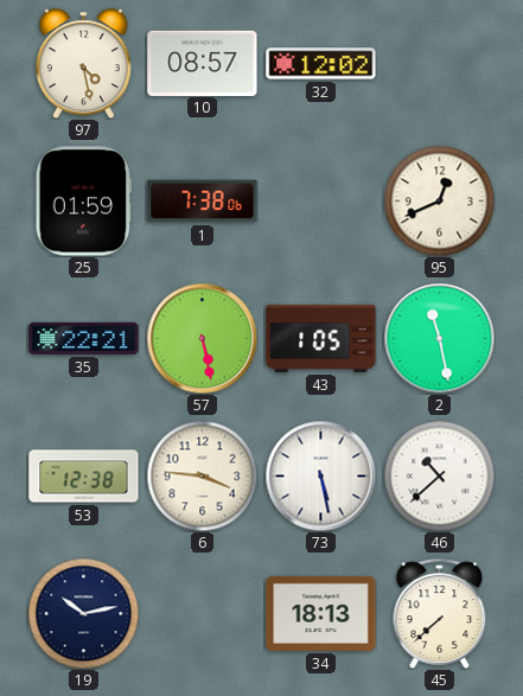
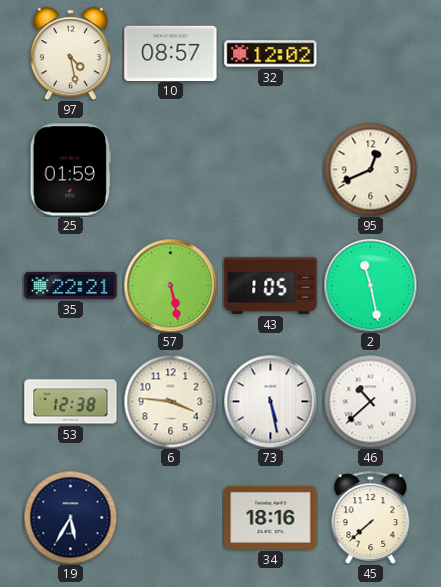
1: 7:38 -> none
19: 10:13 -> 5:35
34: 18:13 -> 18:16
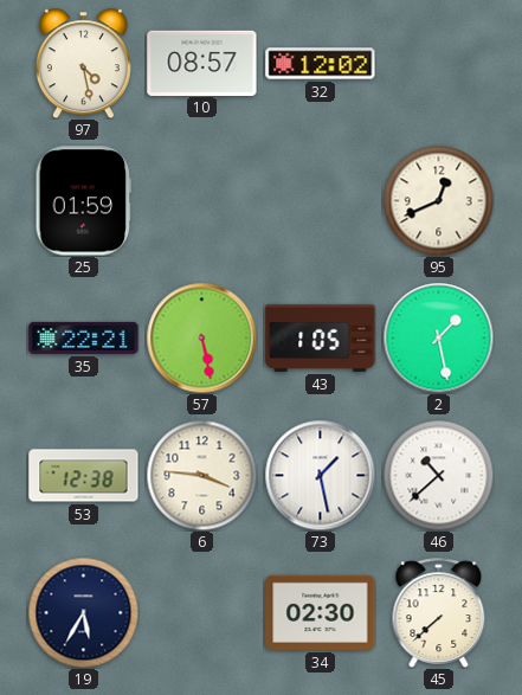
2: 11:28 -> 1:28
73: 5:28 -> 1:28
34: 18:16 -> 02:30
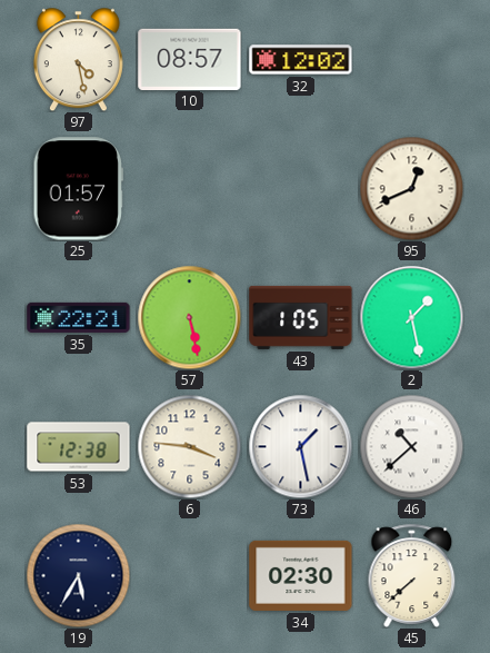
25: 01:59 -> 01:57
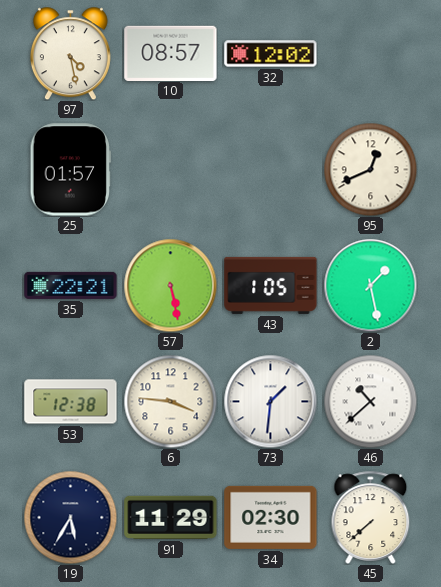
73: 1:28 -> 1:31
91: none -> 11:29
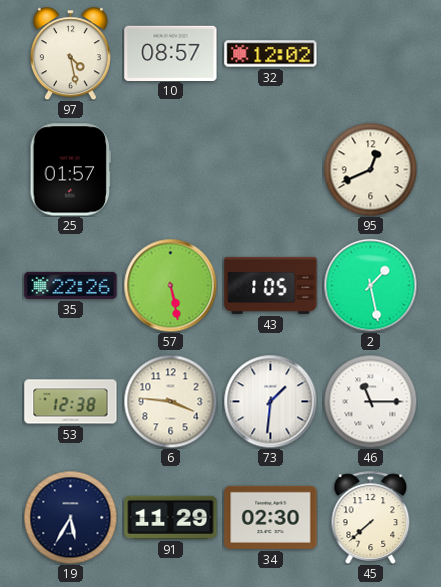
35: 22:21 -> 22:26
46: 10:38 -> 11:15
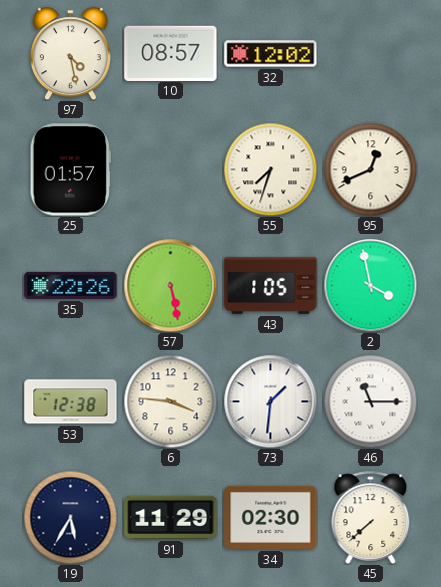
55: none -> 7:33
2: 1:28 -> 3:58
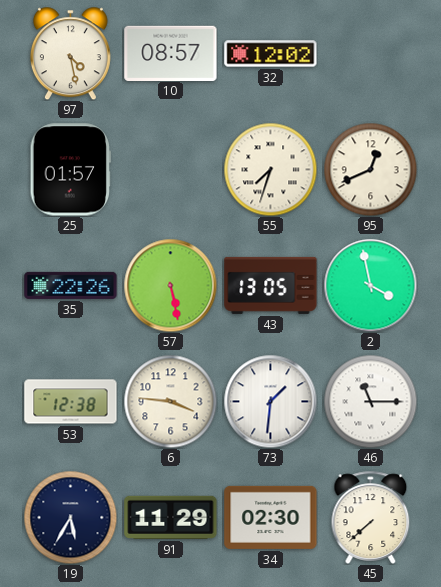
43: 1:05 -> 13:05
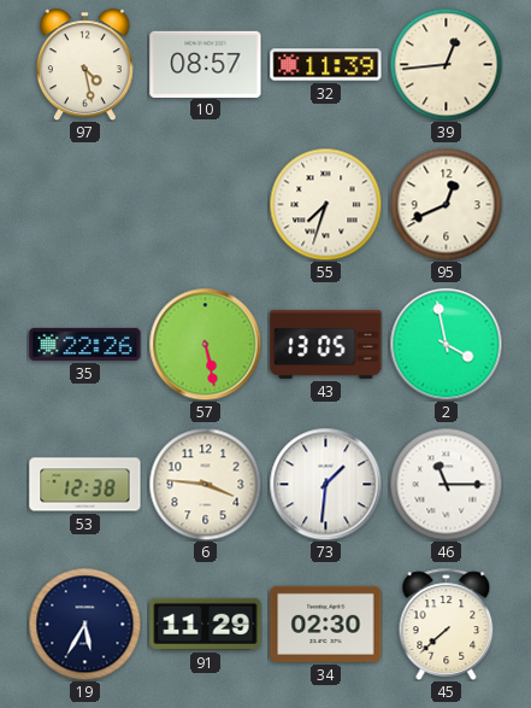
32: 12:02 -> 11:39
39: none -> 12:44
25: 01:57 -> none
